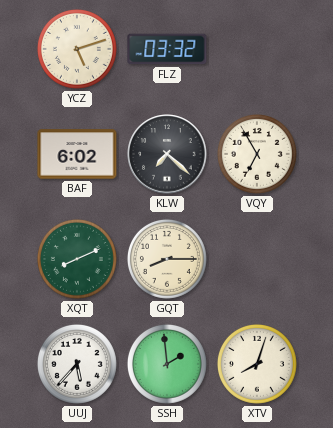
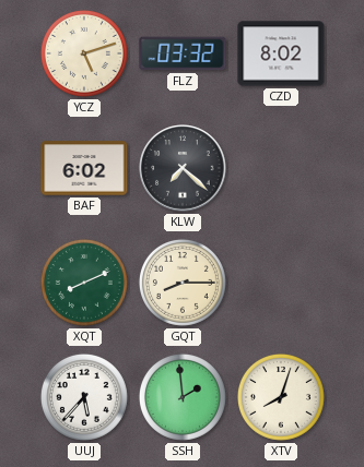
CZD: none -> 8:02
VQY: 6:55 -> none
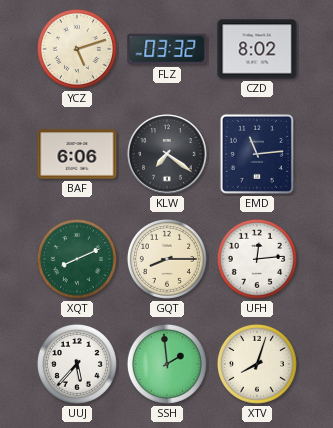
BAF: 6:02 -> 6:06
KLW: 7:22 -> 7:21
EMD: none -> 11:14
UFH: none -> 12:14
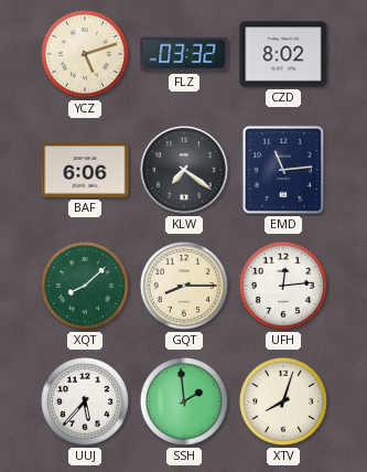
XQT: 8:11 -> 8:08
